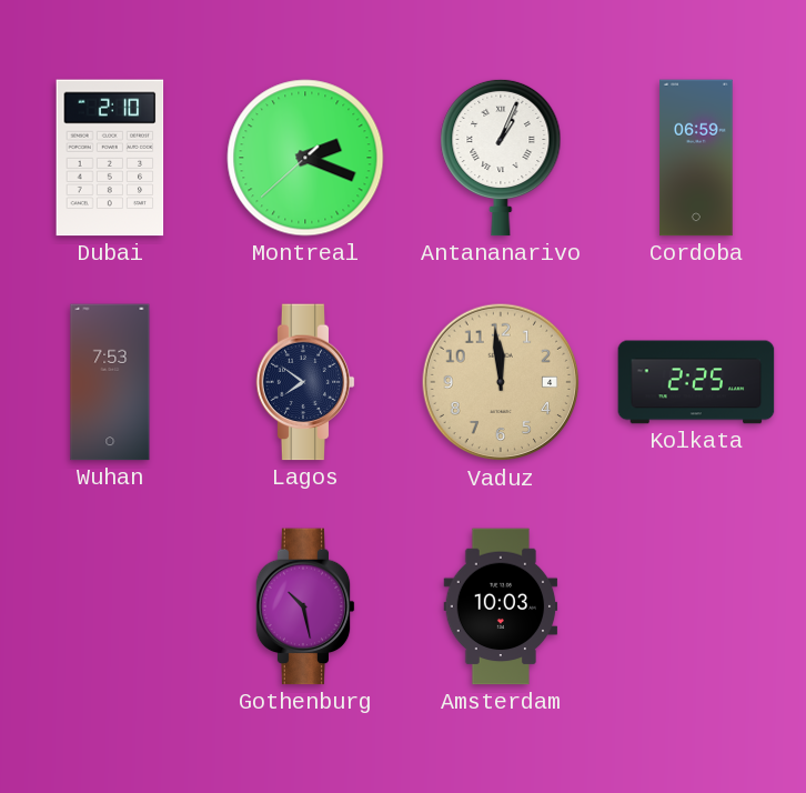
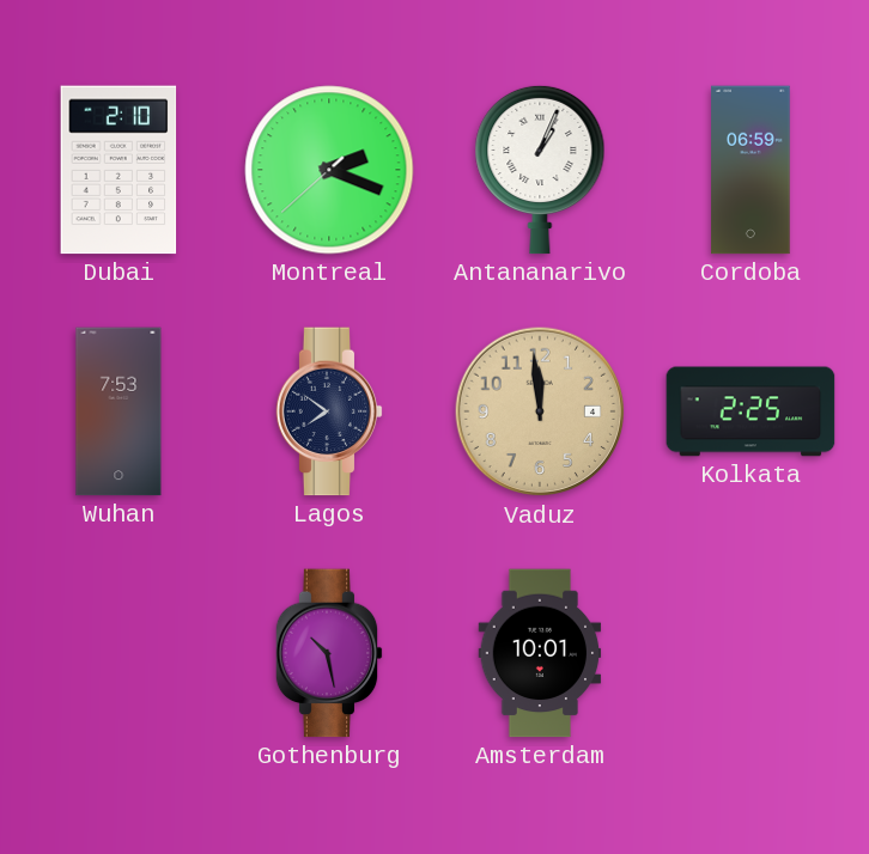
Amsterdam: 10:03 -> 10:01
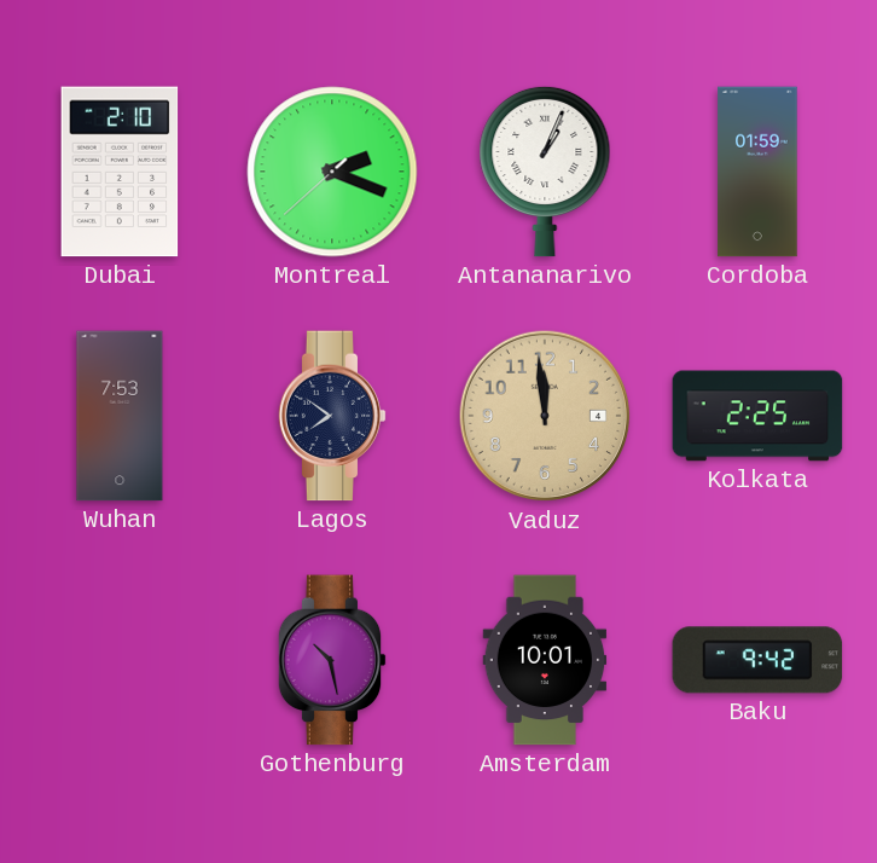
Cordoba: 06:59 -> 01:59
Baku: none -> 9:42
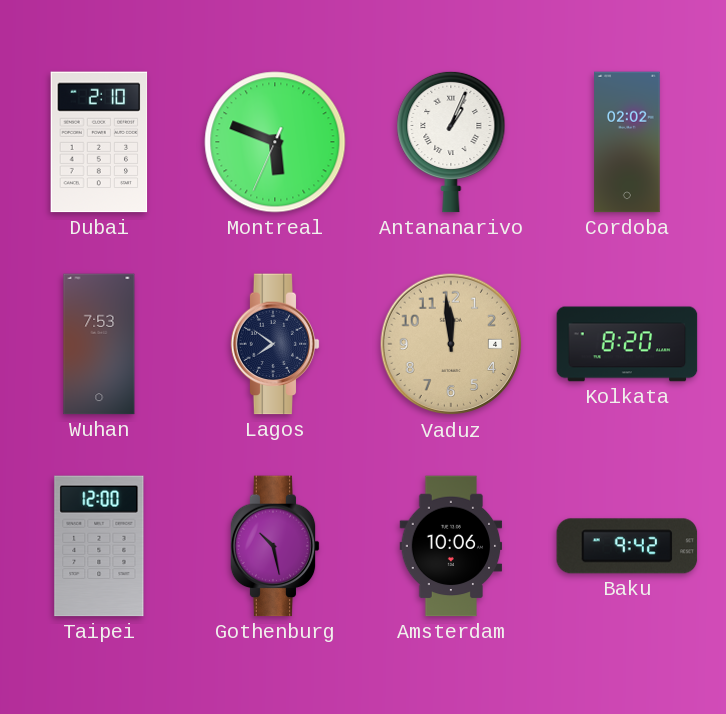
Montreal: 2:18 -> 5:48
Cordoba: 01:59 -> 02:02
Kolkata: 2:25 -> 8:20
Taipei: none -> 12:00
Amsterdam: 10:01 -> 10:06
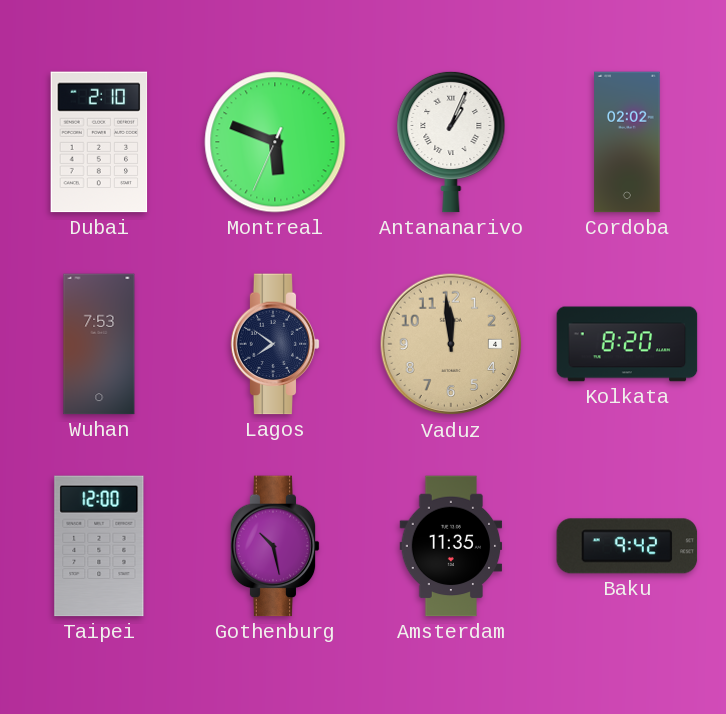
Amsterdam: 10:06 -> 11:35
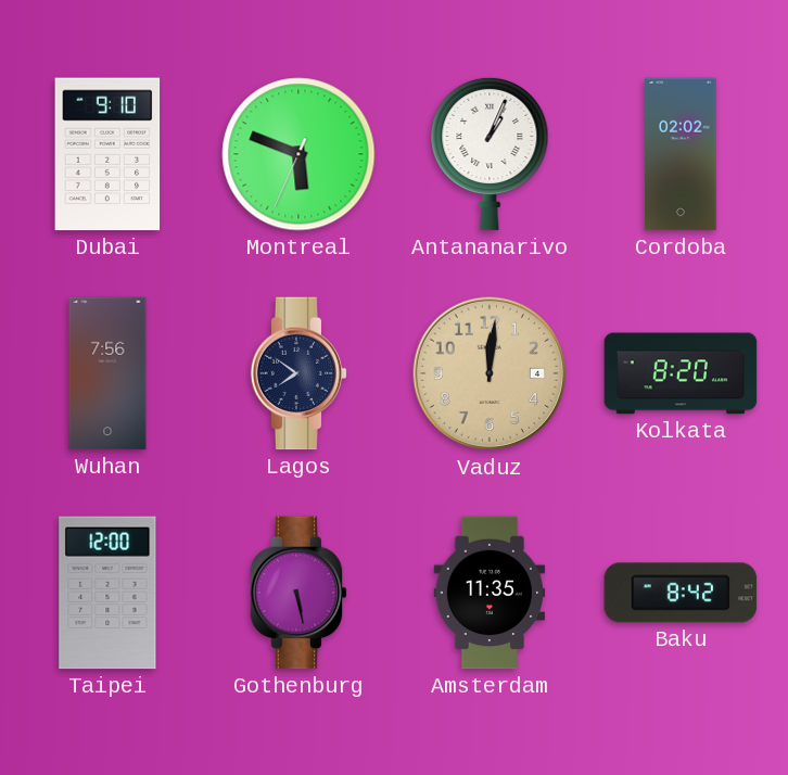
Dubai: 2:10 -> 9:10
Wuhan: 7:53 -> 7:56
Vaduz: 11:59 -> 12:01
Gothenburg: 10:28 -> 5:28
Baku: 9:42 -> 8:42
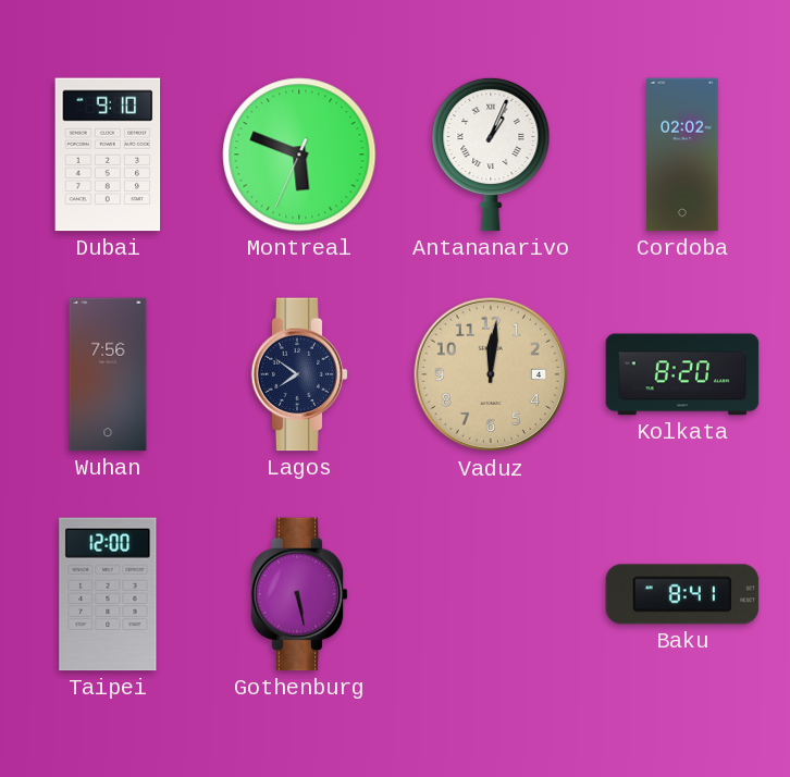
Amsterdam: 11:35 -> none
Baku: 8:42 -> 8:41
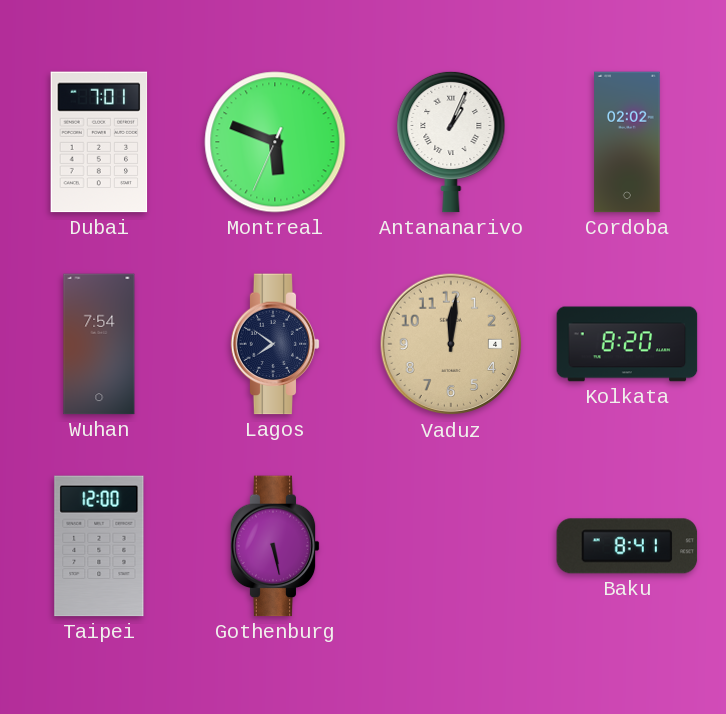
Dubai: 9:10 -> 7:01
Wuhan: 7:56 -> 7:54
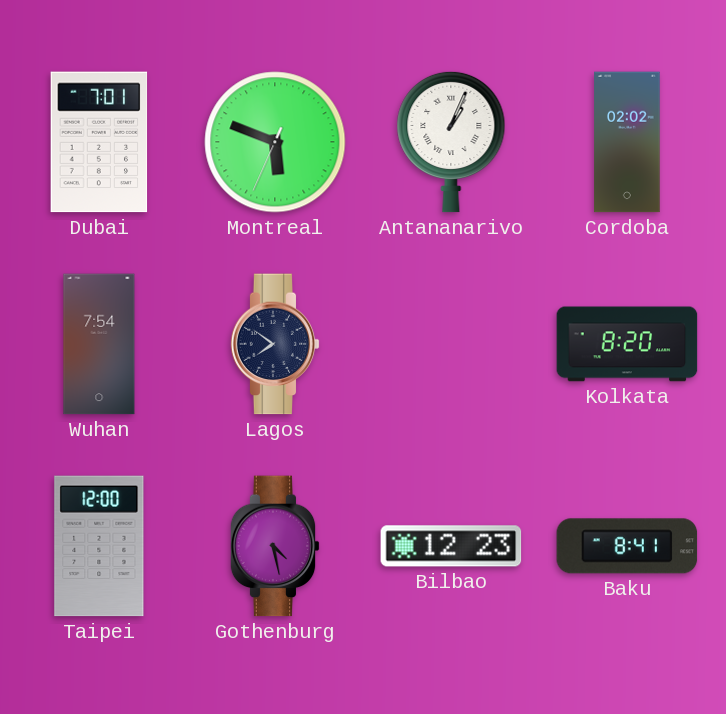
Vaduz: 12:01 -> none
Gothenburg: 5:28 -> 4:28
Bilbao: none -> 12:23
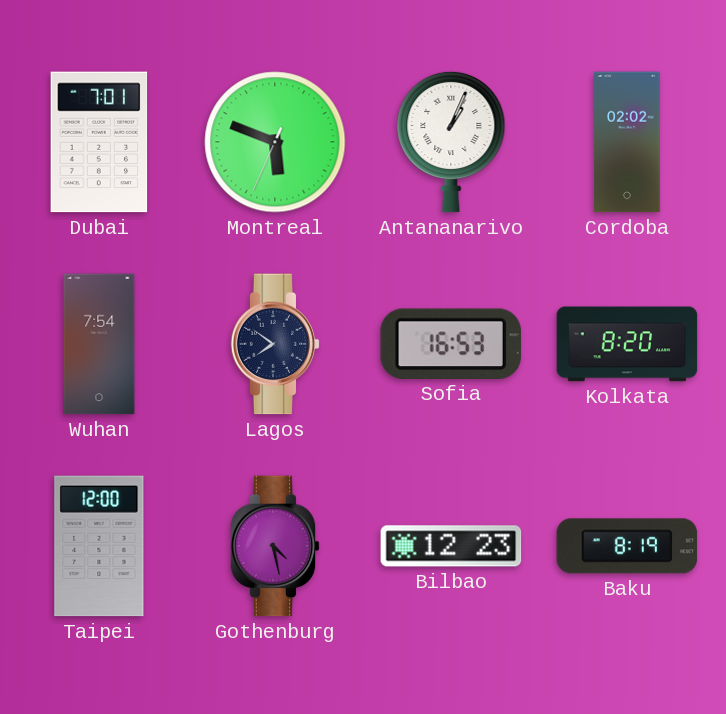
Sofia: none -> 16:53
Baku: 8:41 -> 8:19
